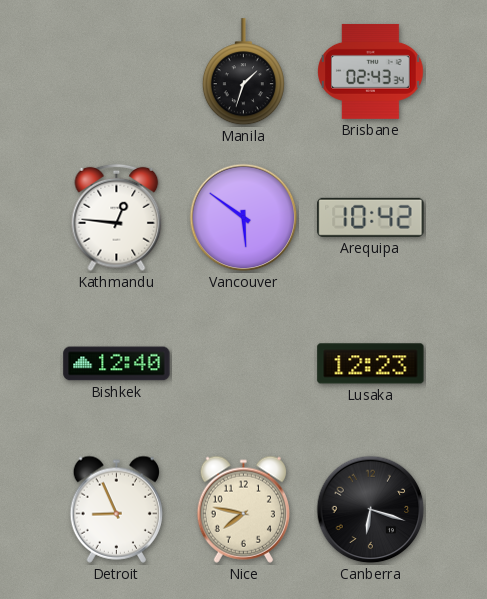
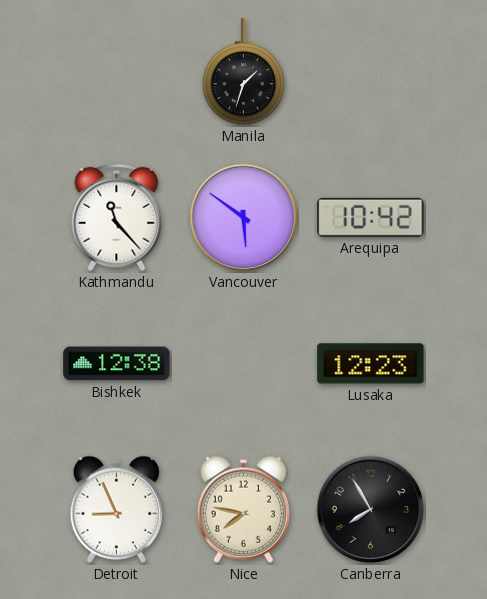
Brisbane: 02:43 -> none
Kathmandu: 12:46 -> 11:23
Bishkek: 12:40 -> 12:38
Canberra: 6:18 -> 7:55
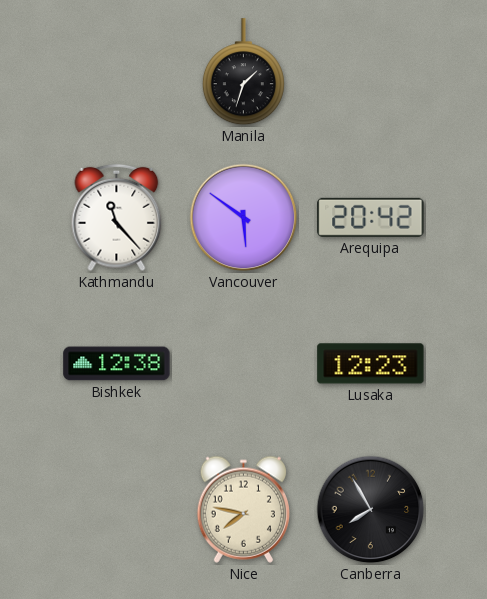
Arequipa: 10:42 -> 20:42
Detroit: 8:56 -> none
